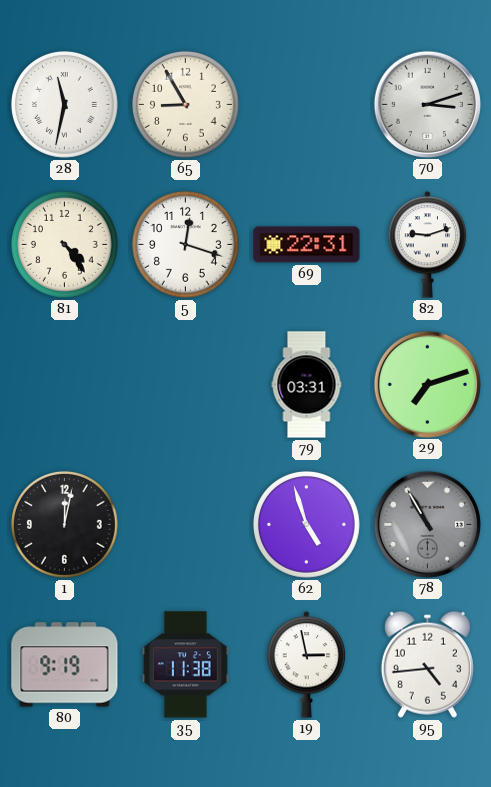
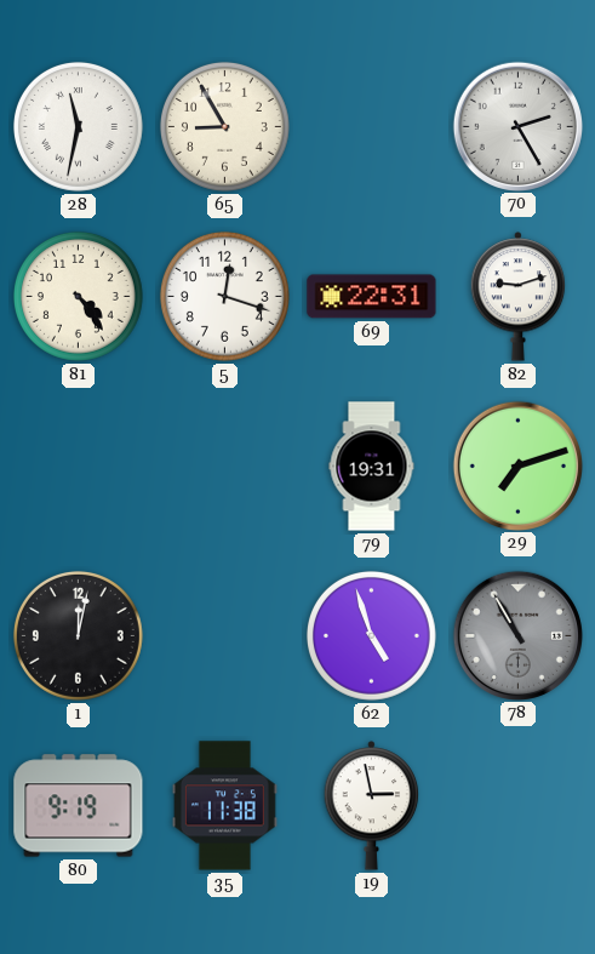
70: 3:12 -> 2:25
79: 03:31 -> 19:31
95: 4:44 -> none
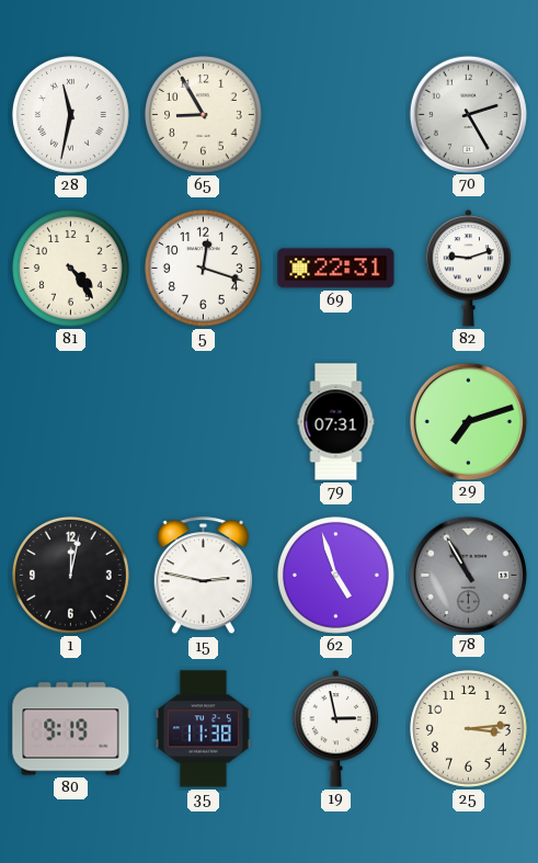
79: 19:31 -> 07:31
15: none -> 2:47
25: none -> 3:14
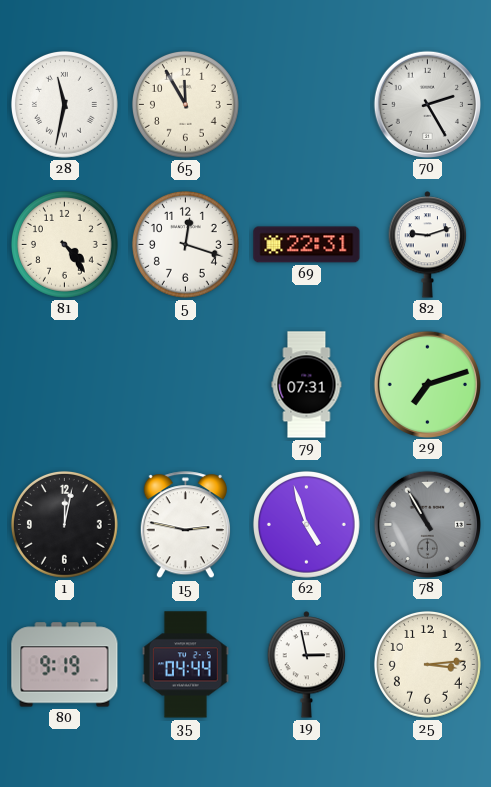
65: 8:55 -> 11:55
35: 11:38 -> 04:44
